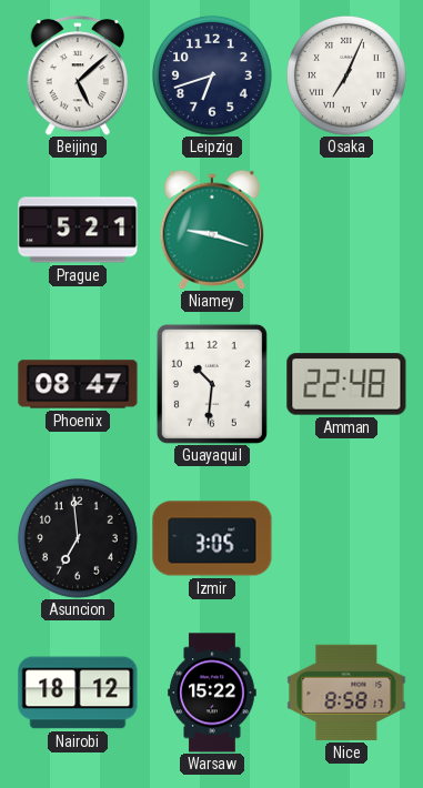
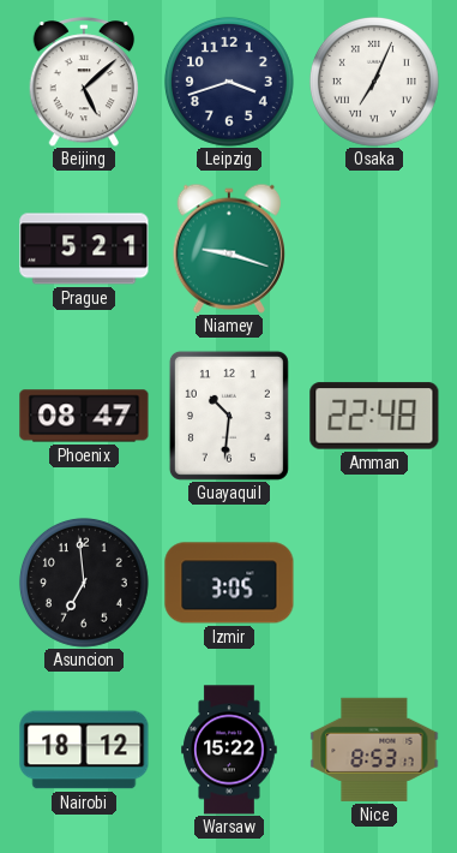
Leipzig: 6:42 -> 3:42
Nice: 8:58 -> 8:53
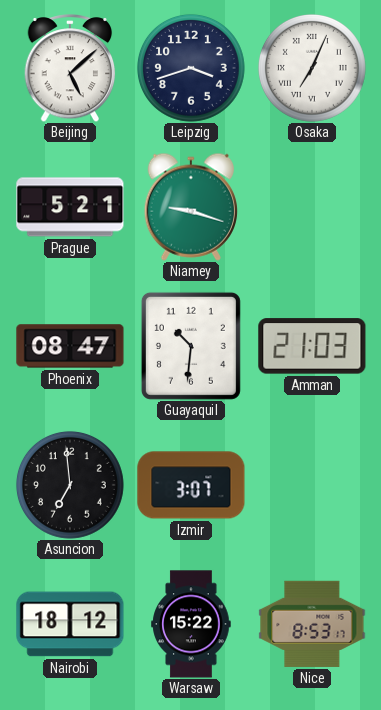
Amman: 22:48 -> 21:03
Izmir: 3:05 -> 3:07
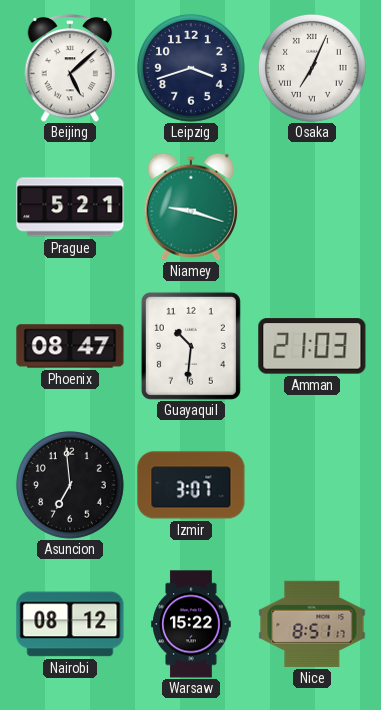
Nairobi: 18:12 -> 08:12
Nice: 8:53 -> 8:51
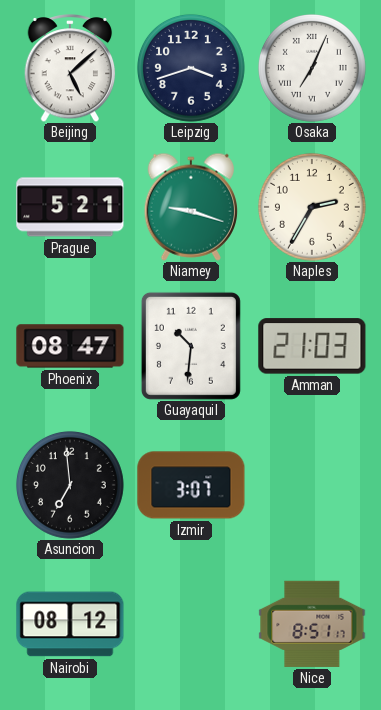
Naples: none -> 2:35
Warsaw: 15:22 -> none
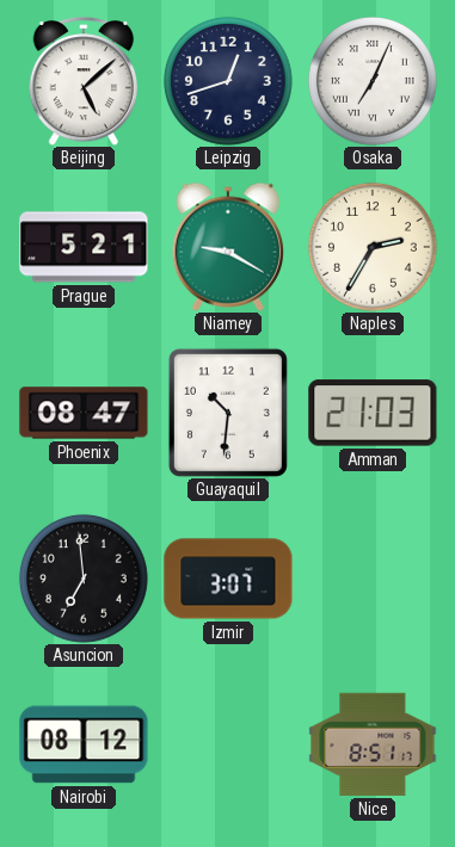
Leipzig: 3:42 -> 12:42
Niamey: 9:18 -> 9:20
